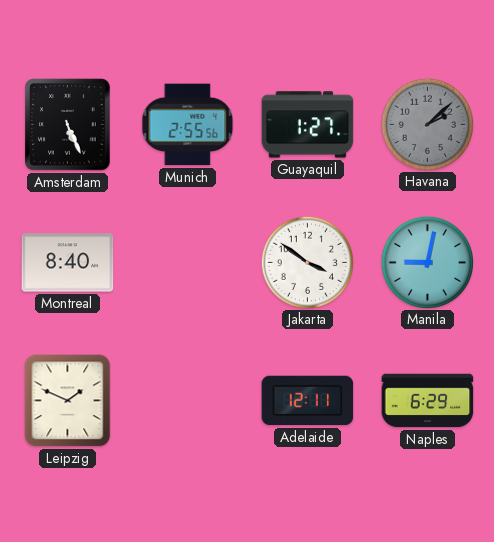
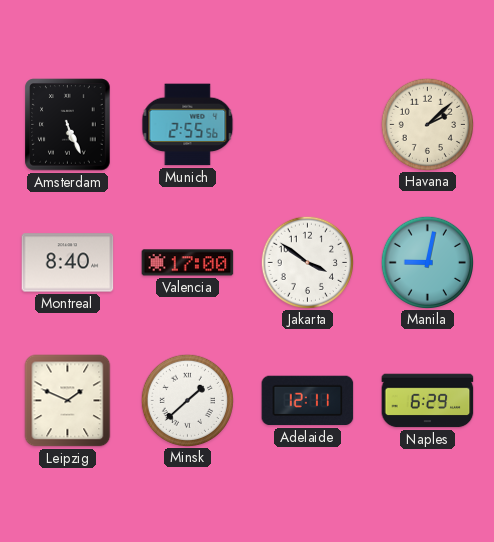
Guayaquil: 1:27 -> none
Havana dial: grey -> cream
Valencia: none -> 17:00
Minsk: none -> 1:38
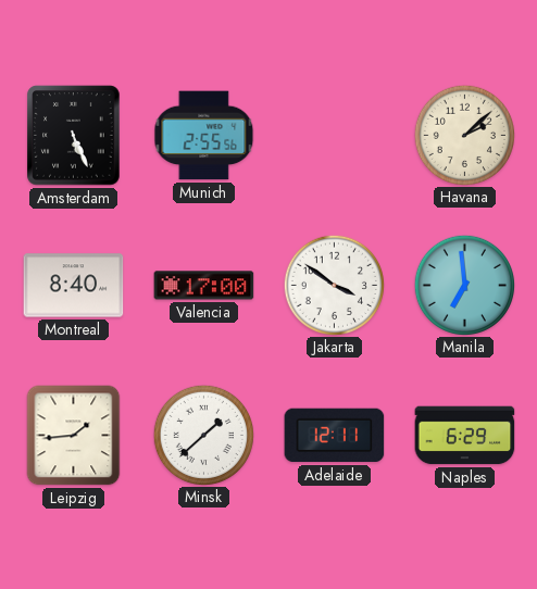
Manila: 9:02 -> 6:59
Leipzig: 1:49 -> 1:44
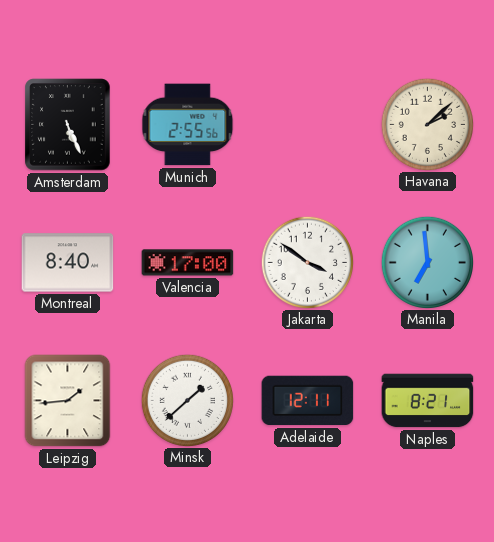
Naples: 6:29 -> 8:21
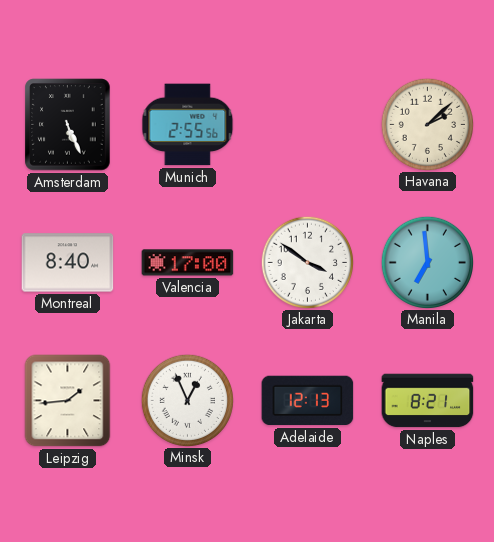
Minsk: 1:38 -> 12:56
Adelaide: 12:11 -> 12:13
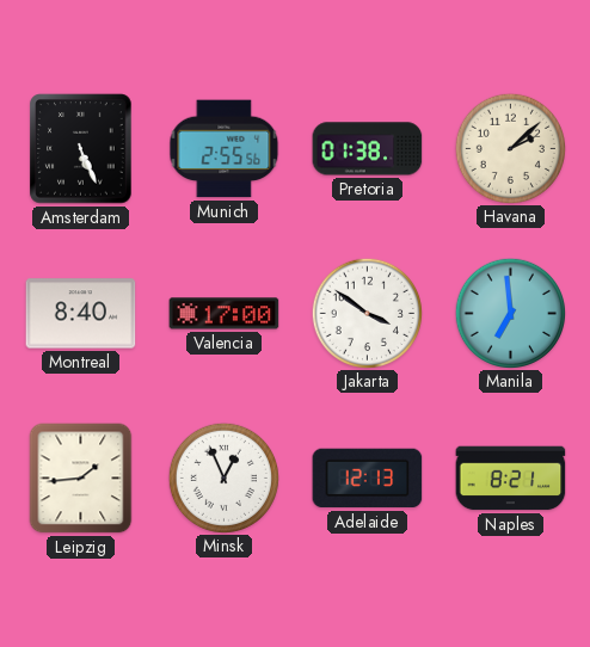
Pretoria: none -> 01:38
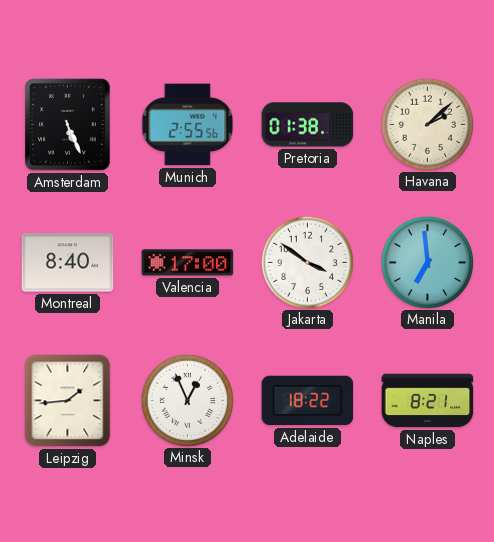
Adelaide: 12:13 -> 18:22
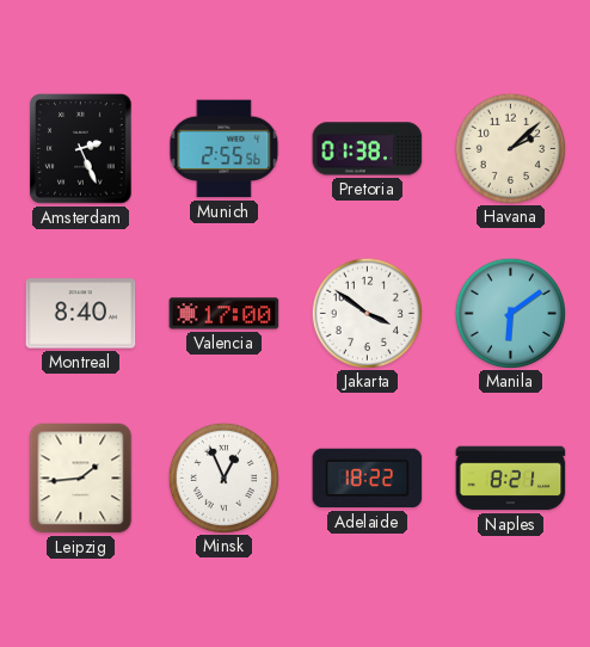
Amsterdam: 5:26 -> 2:26
Manila: 6:59 -> 6:09
